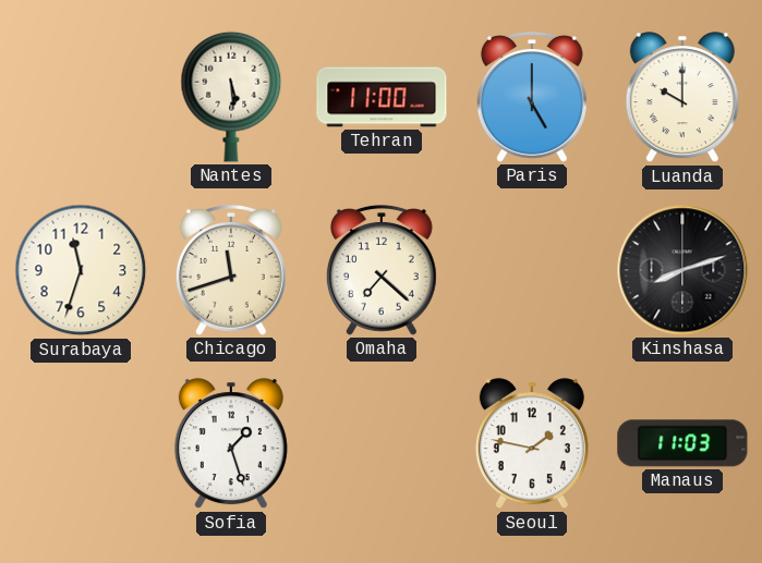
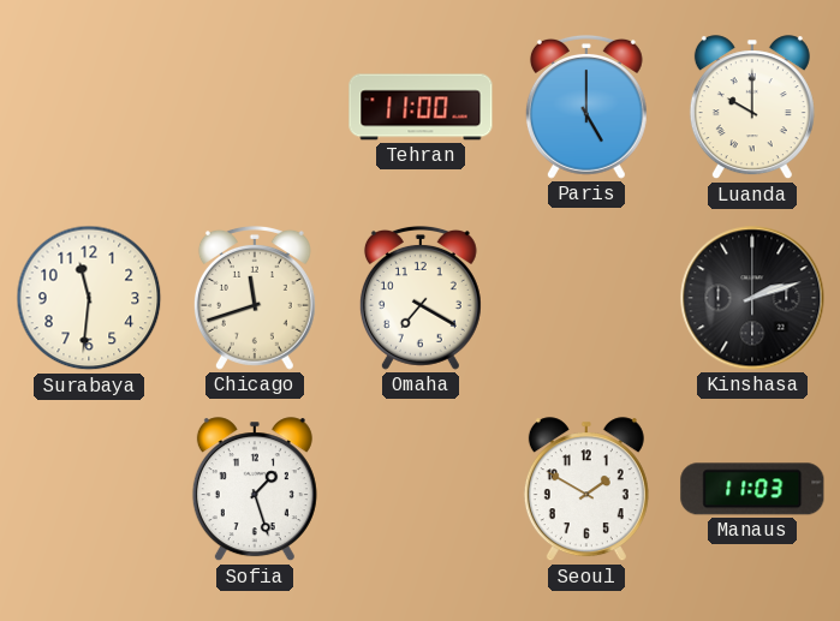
Nantes: 5:29 -> none
Surabaya: 11:33 -> 11:31
Omaha: 7:22 -> 7:20
Kinshasa: 8:12 -> 2:12
Seoul: 1:47 -> 1:50
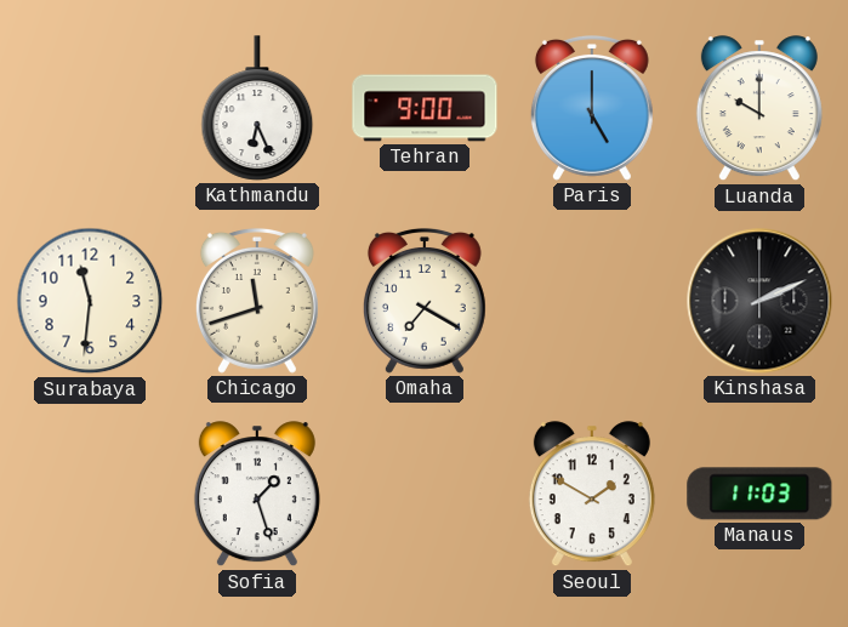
Kathmandu: none -> 6:26
Tehran: 11:00 -> 9:00
Kinshasa: 2:12 -> 2:11
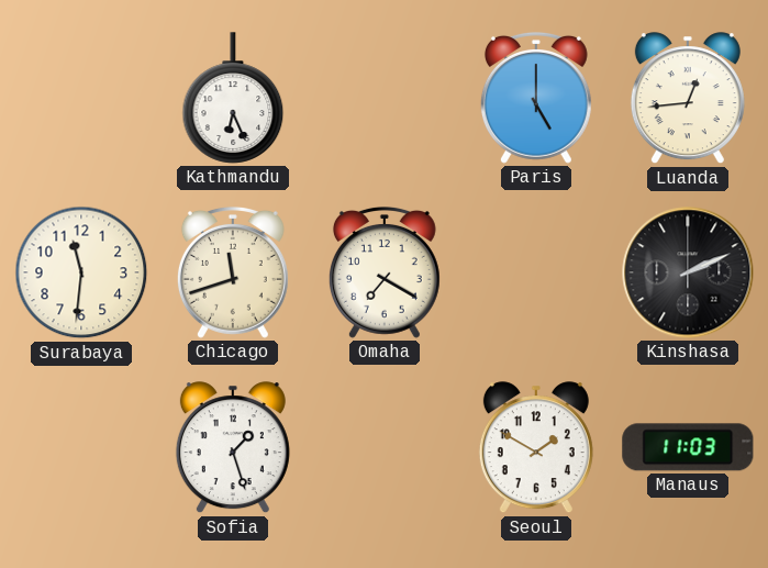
Tehran: 9:00 -> none
Luanda: 10:00 -> 12:44
